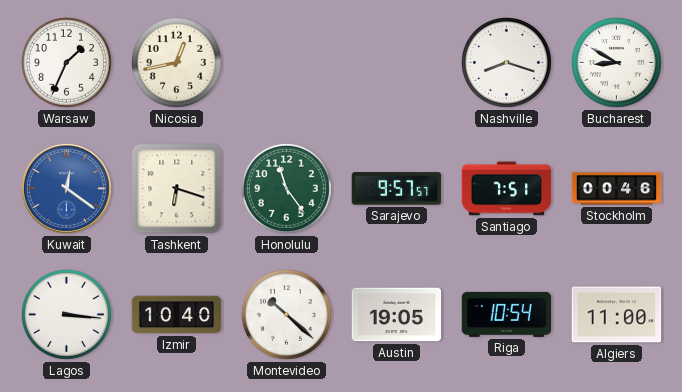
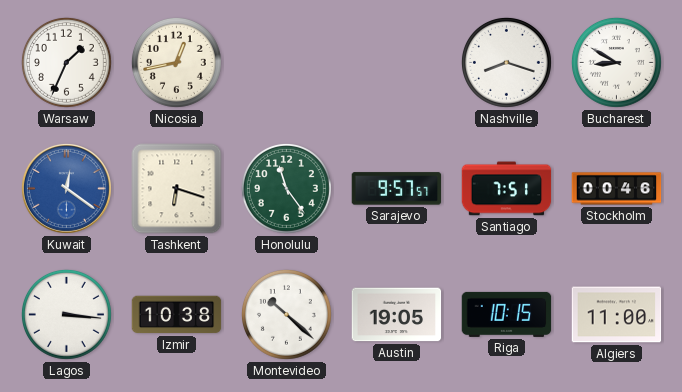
Izmir: 10:40 -> 10:38
Riga: 10:54 -> 10:15
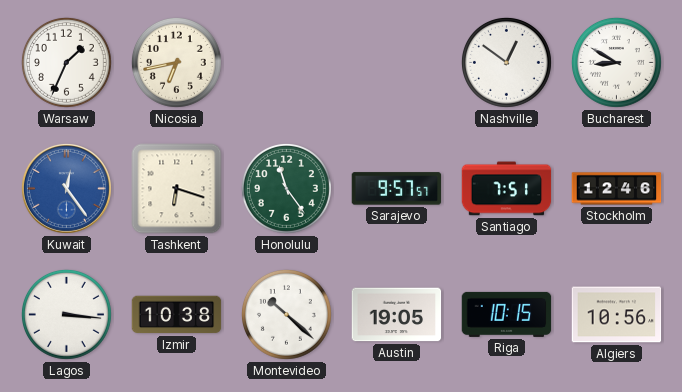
Nicosia: 12:43 -> 6:43
Nashville: 8:18 -> 12:51
Kuwait: 12:21 -> 12:24
Stockholm: 00:46 -> 12:46
Algiers: 11:00 -> 10:56
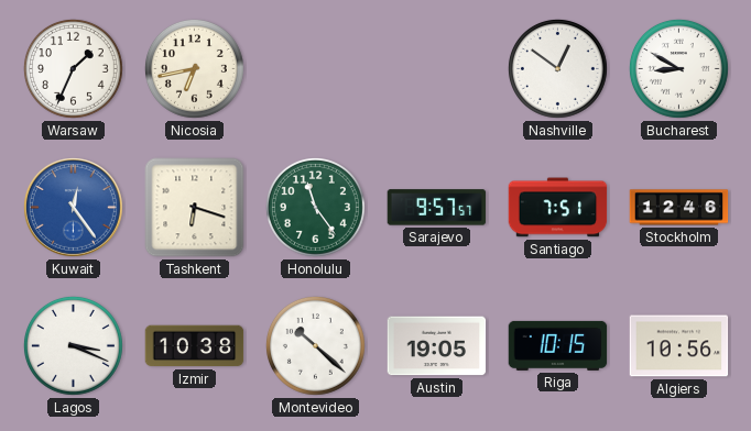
Lagos: 3:16 -> 3:19
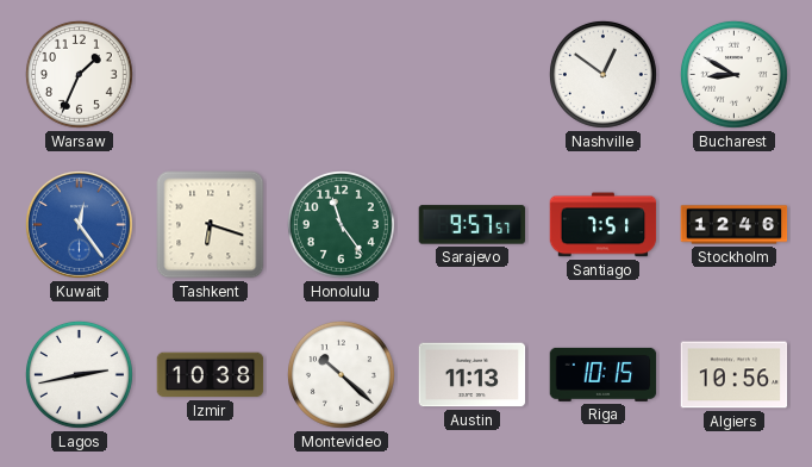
Nicosia: 6:43 -> none
Lagos: 3:19 -> 2:43
Austin: 19:05 -> 11:13
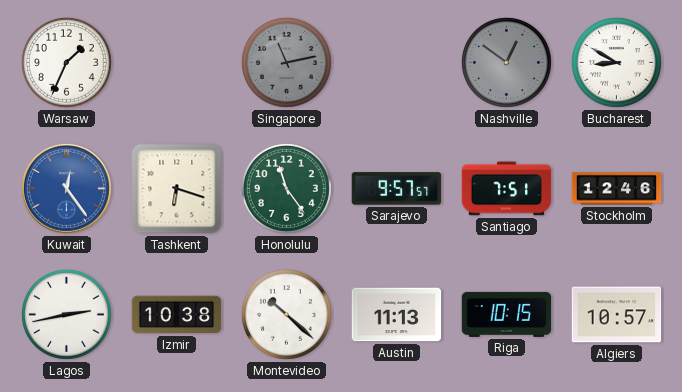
Singapore: none -> 11:13
Nashville dial: white -> grey
Algiers: 10:56 -> 10:57
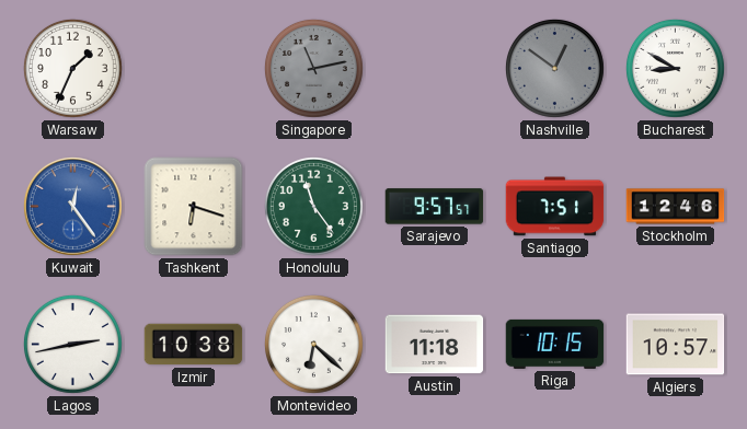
Montevideo: 10:22 -> 6:22
Austin: 11:13 -> 11:18
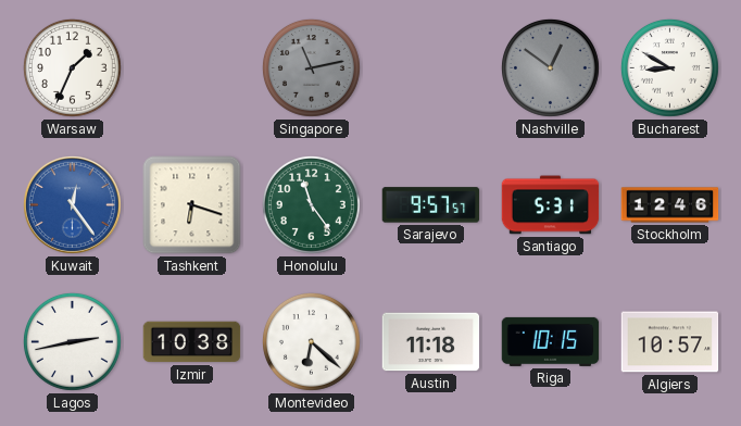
Santiago: 7:51 -> 5:31
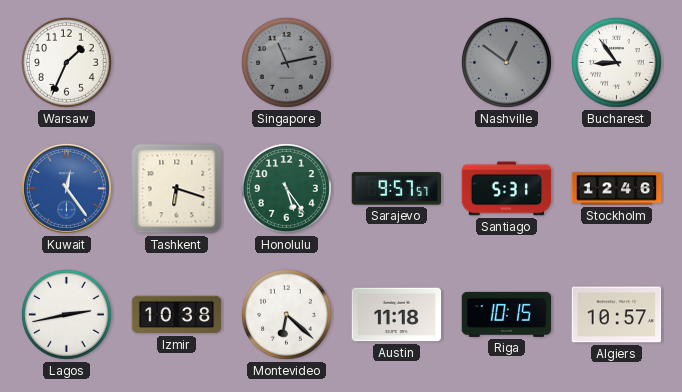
Bucharest: 8:50 -> 8:54
Honolulu: 11:24 -> 5:24
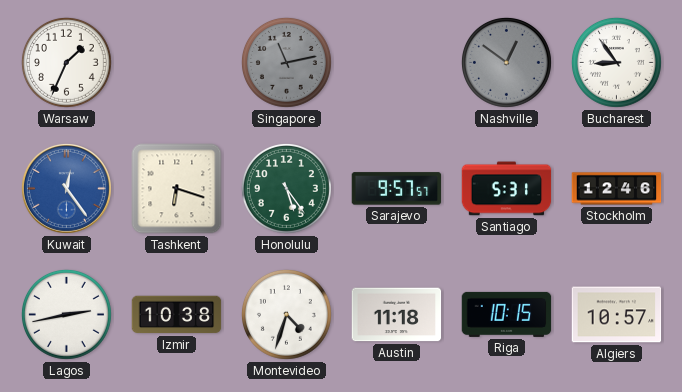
Montevideo: 6:22 -> 4:33
